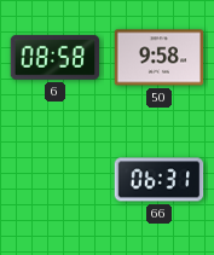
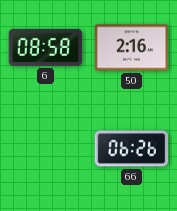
50: 9:58 -> 2:16
66: 06:31 -> 06:26
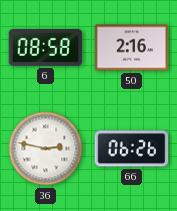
36: none -> 2:47
